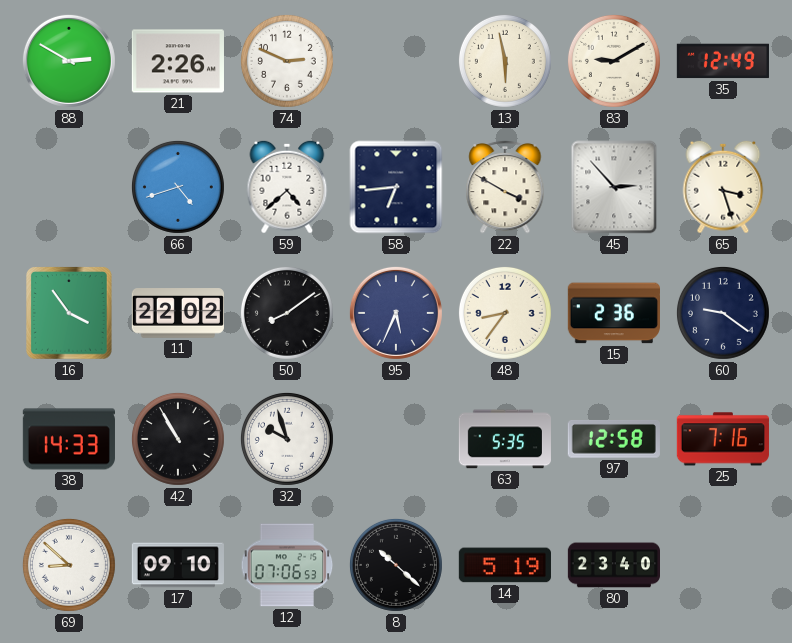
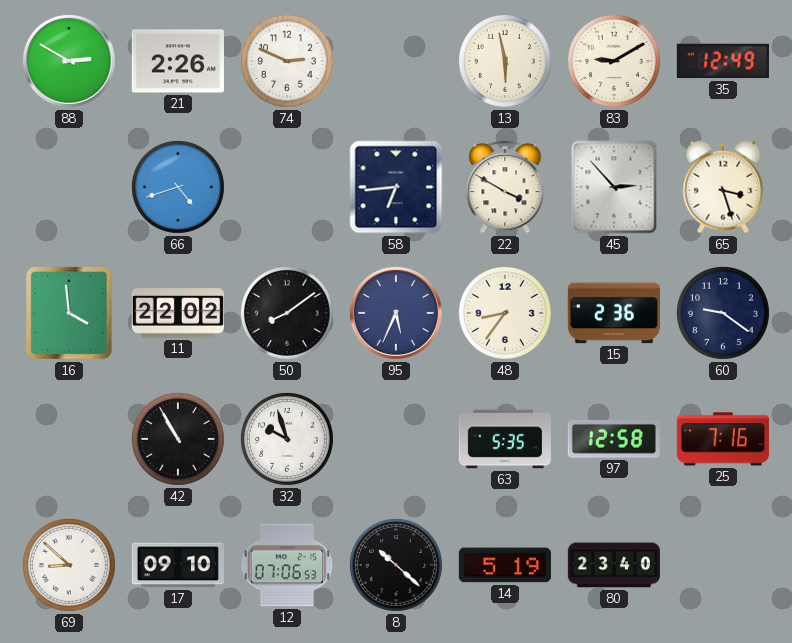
59: 4:38 -> none
16: 3:54 -> 3:59
38: 14:33 -> none
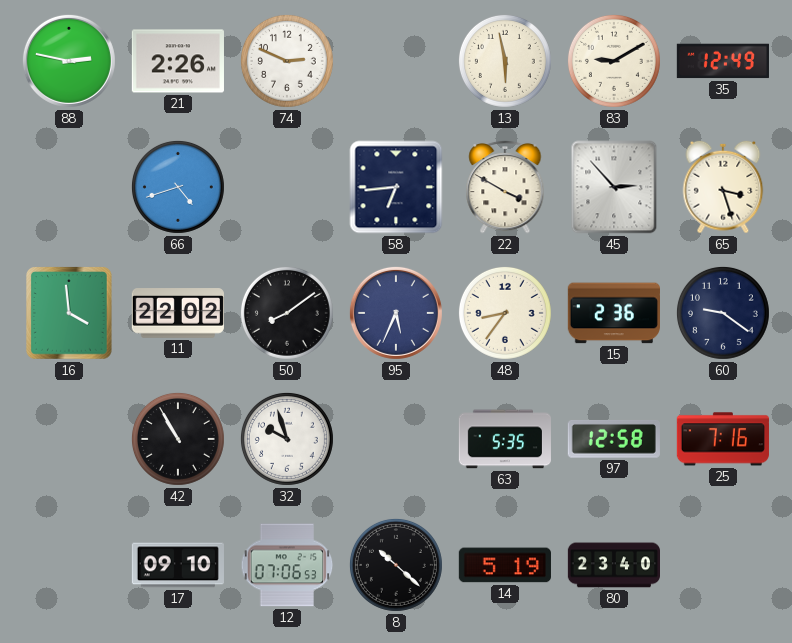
88: 2:50 -> 2:47
69: 8:52 -> none
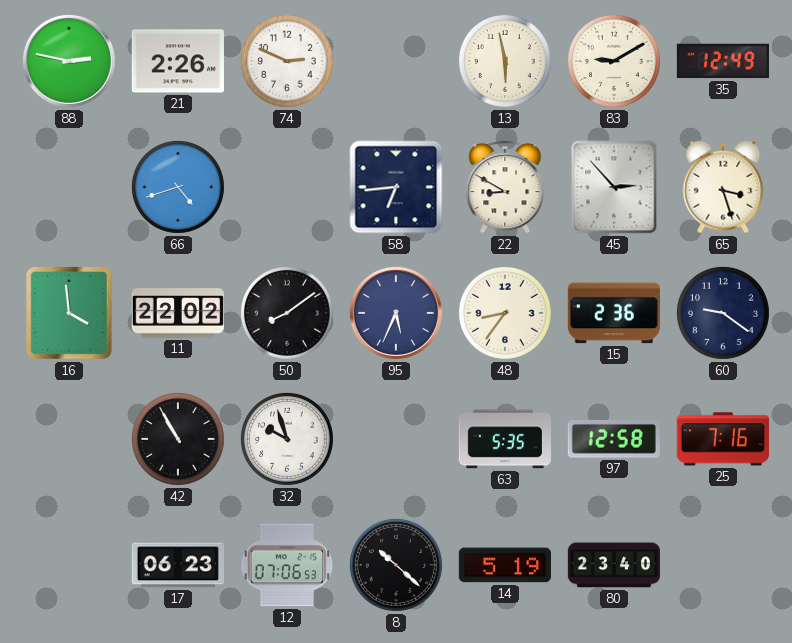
22: 3:50 -> 8:50
17: 09:10 -> 06:23
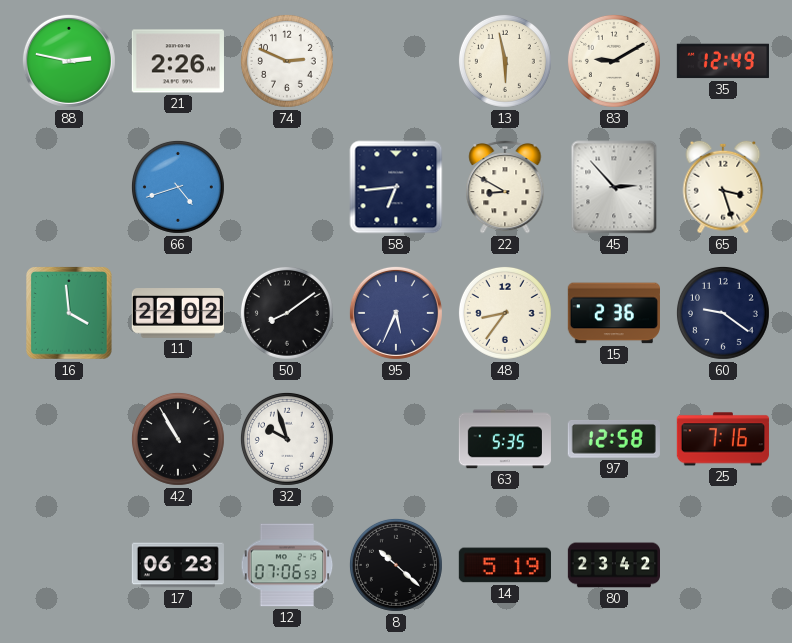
80: 23:40 -> 23:42
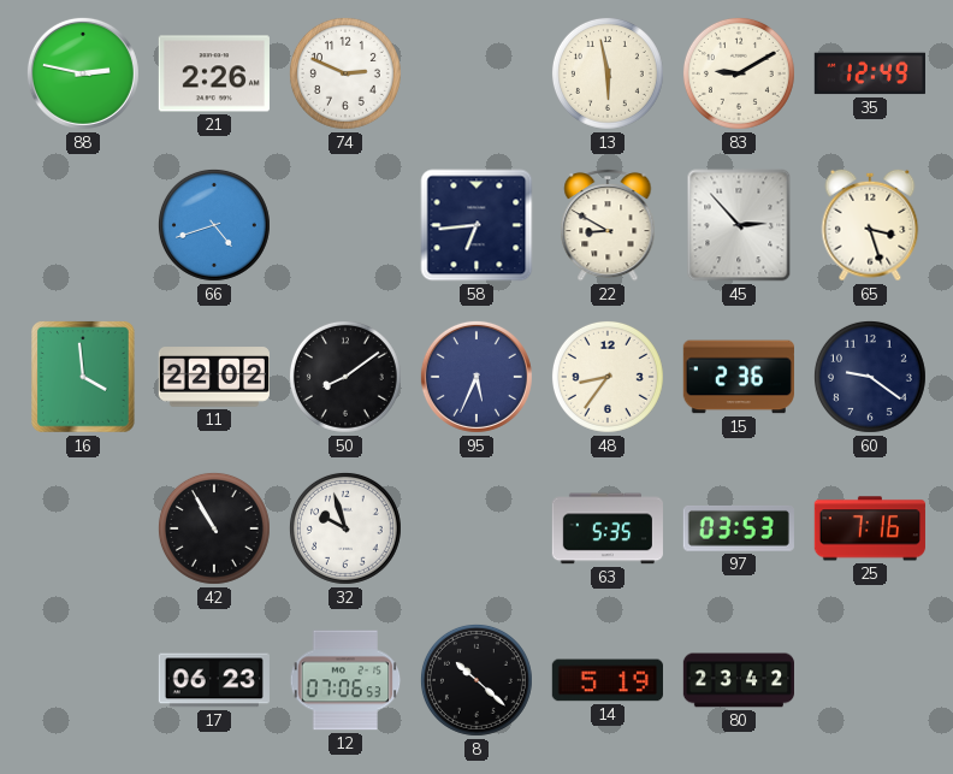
97: 12:58 -> 03:53
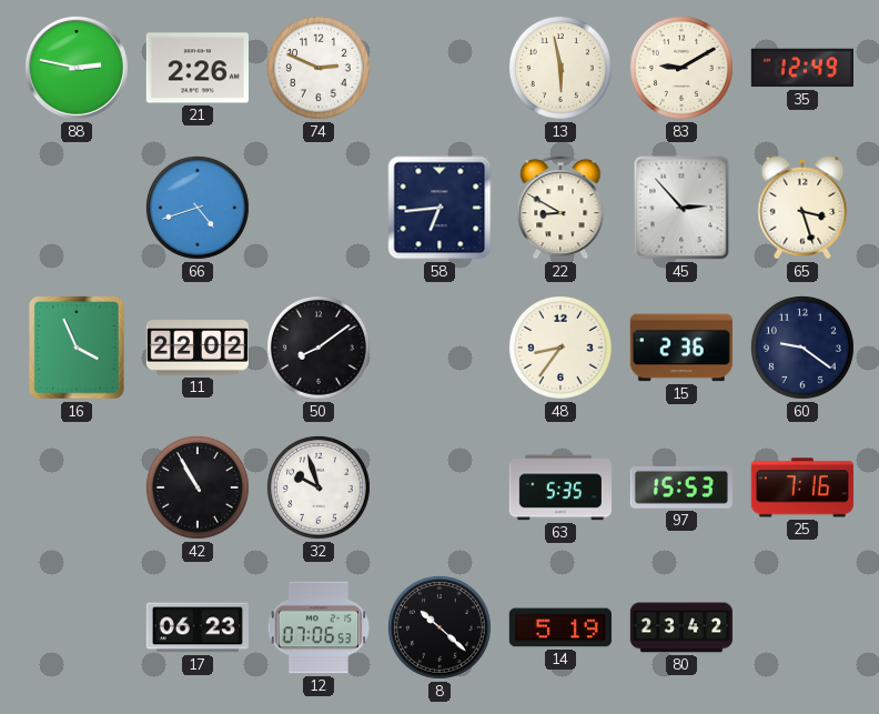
16: 3:59 -> 3:56
95: 5:34 -> none
97: 03:53 -> 15:53
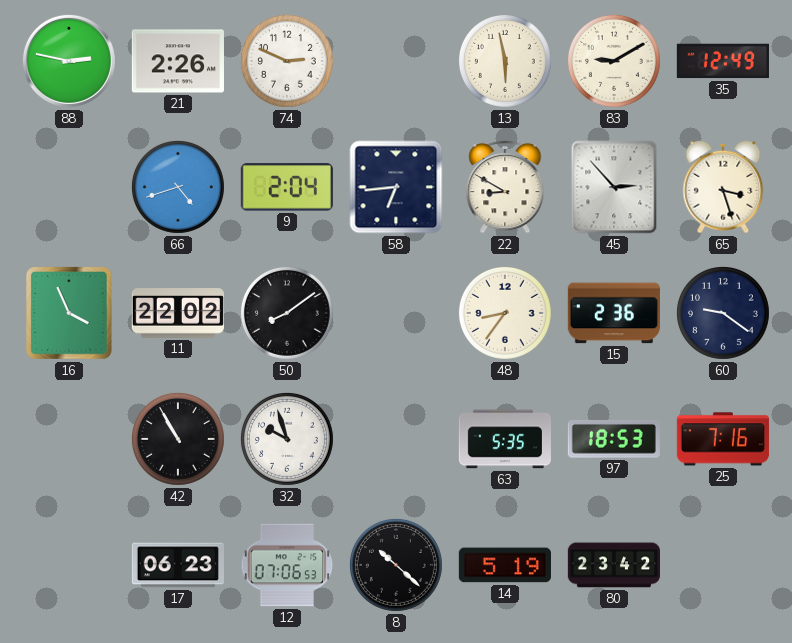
9: none -> 2:04
97: 15:53 -> 18:53
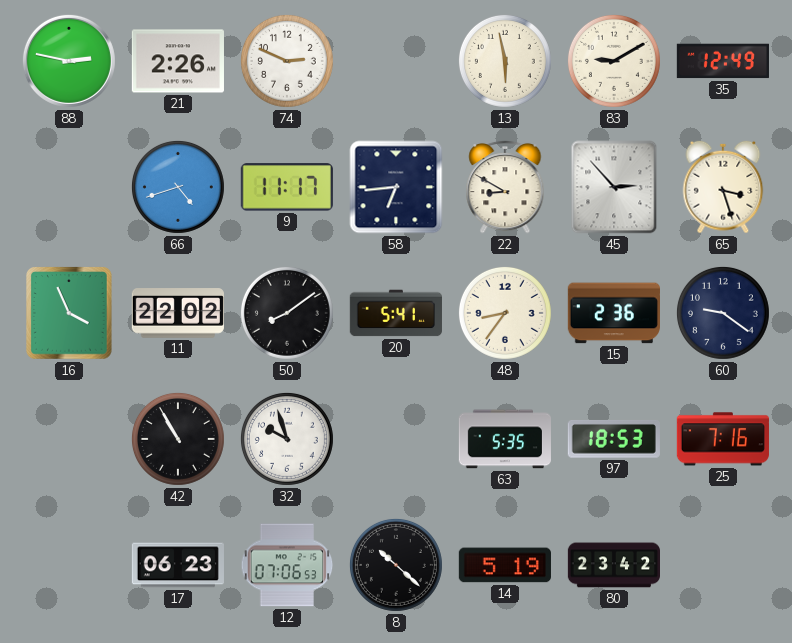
9: 2:04 -> 11:17
20: none -> 5:41
